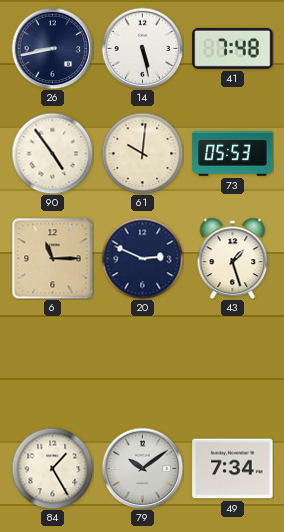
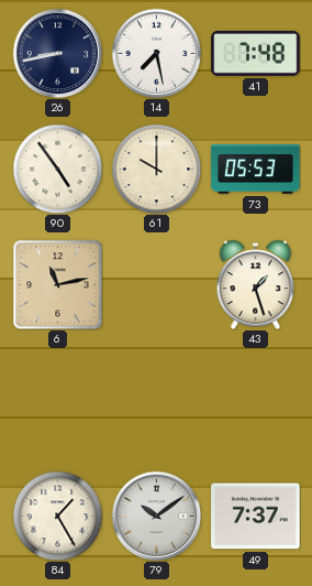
14: 5:28 -> 7:28
61: 10:01 -> 10:00
6: 11:15 -> 11:13
20: 2:49 -> none
49: 7:34 -> 7:37
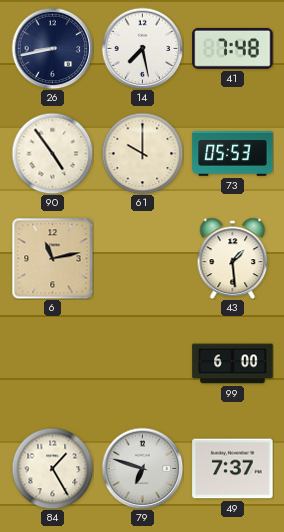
43: 1:27 -> 1:29
99: none -> 6:00
79: 10:09 -> 6:48
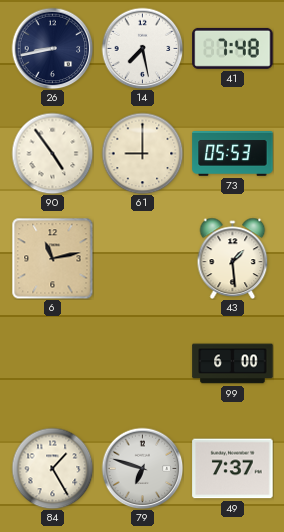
61: 10:00 -> 9:00
